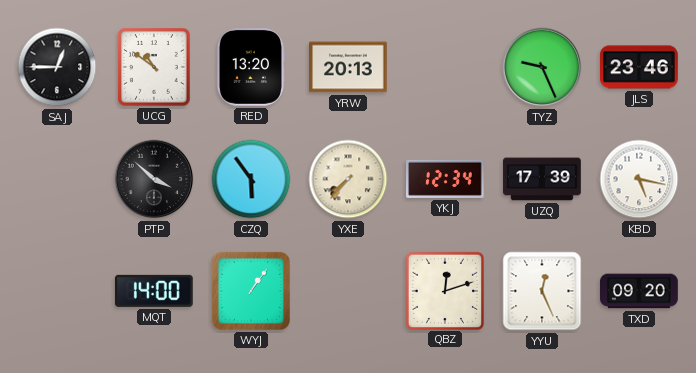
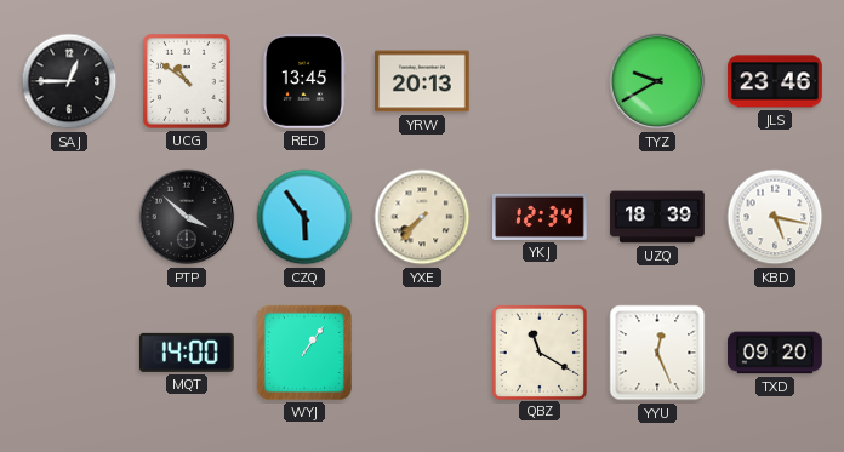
RED: 13:20 -> 13:45
TYZ: 9:26 -> 9:40
UZQ: 17:39 -> 18:39
QBZ: 12:12 -> 11:20
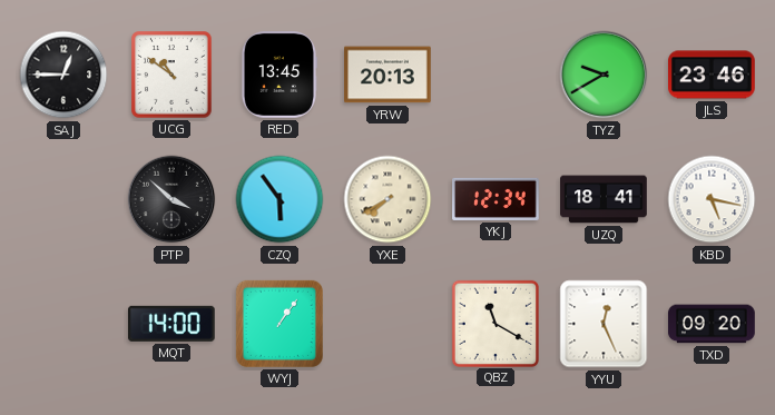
YXE: 7:37 -> 7:40
UZQ: 18:39 -> 18:41
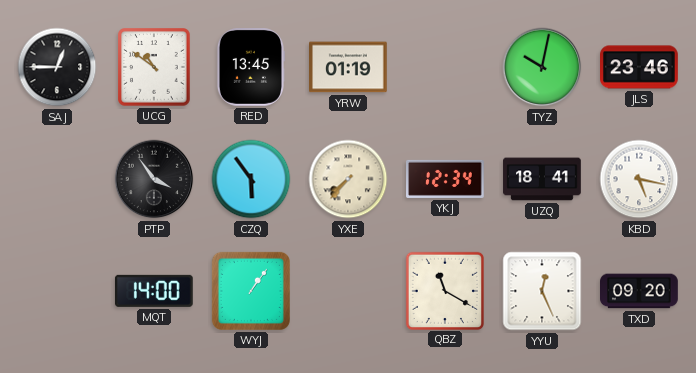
YRW: 20:13 -> 01:19
TYZ: 9:40 -> 10:02
PTP: 3:52 -> 3:54
YXE: 7:40 -> 7:37
